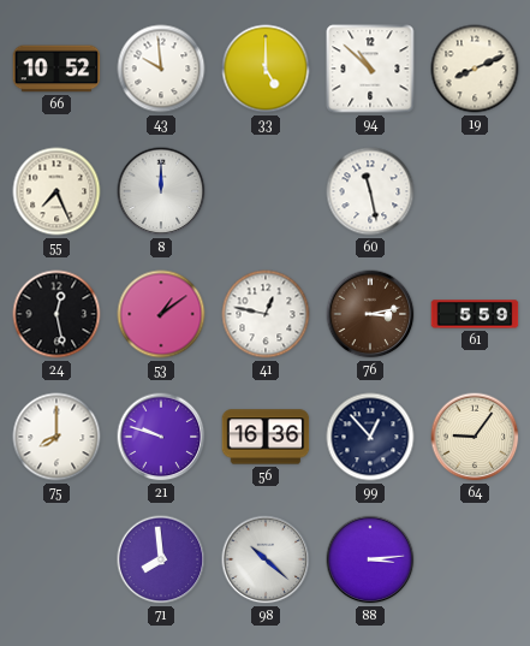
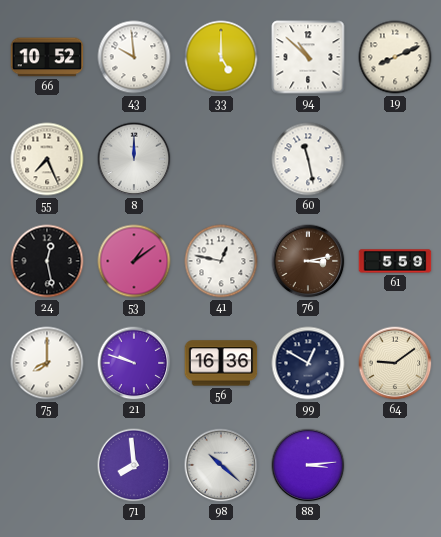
99: 12:53 -> 12:50
64: 9:06 -> 9:09
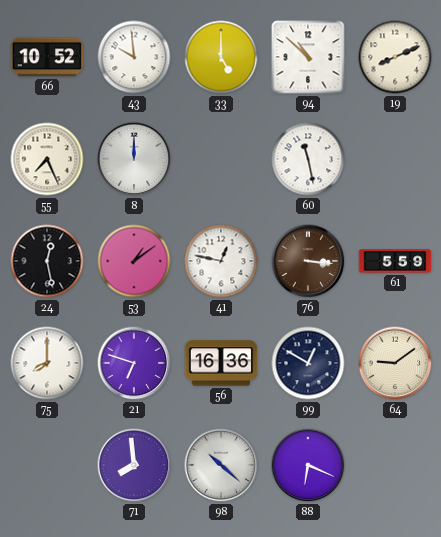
76: 3:13 -> 3:16
21: 9:48 -> 6:48
88: 3:14 -> 6:19
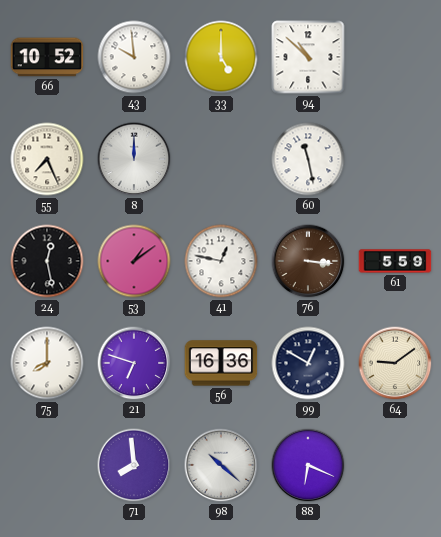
19: 8:11 -> none
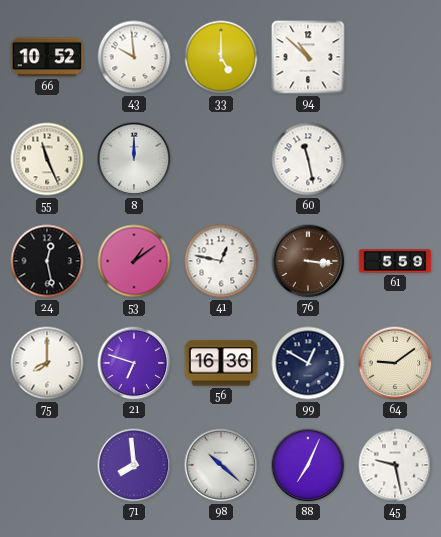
55: 7:26 -> 11:26
88: 6:19 -> 7:04
45: none -> 9:28
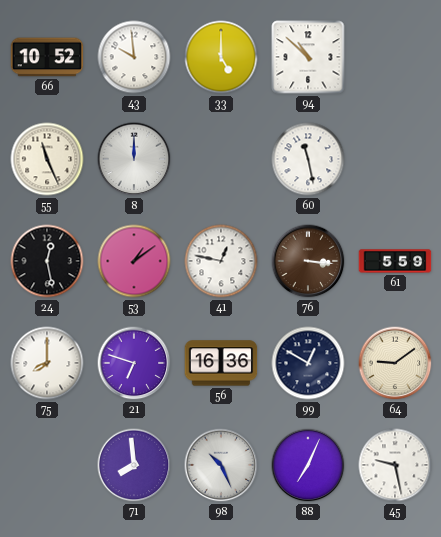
98: 10:22 -> 10:26
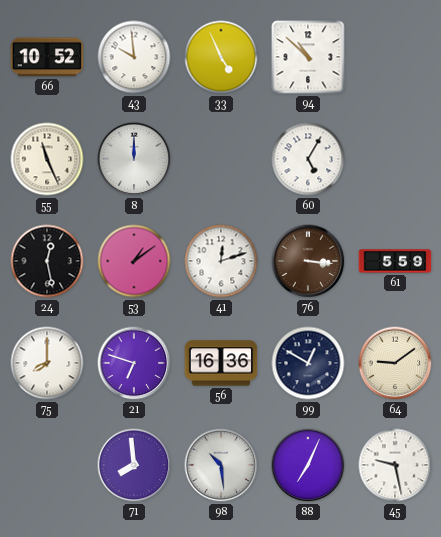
33: 5:00 -> 4:56
60: 11:28 -> 5:05
41: 12:47 -> 12:12
98: 10:26 -> 10:29
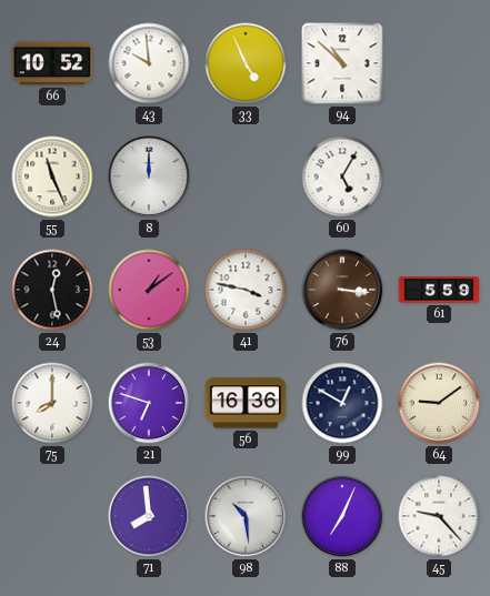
41: 12:12 -> 3:47
45: 9:28 -> 9:23
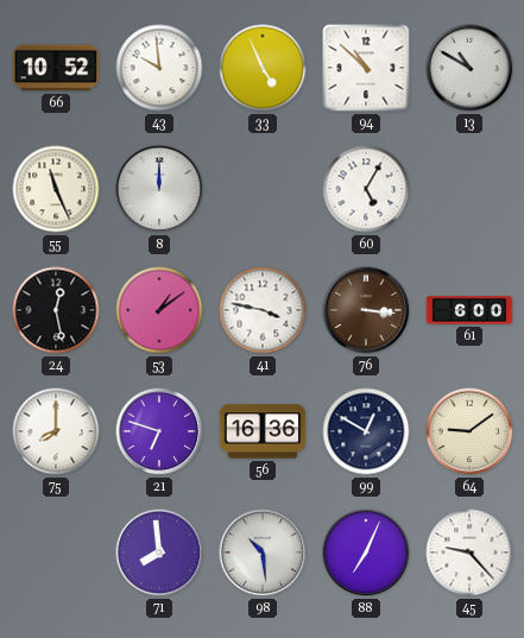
13: none -> 10:50
61: 5:59 -> 6:00
